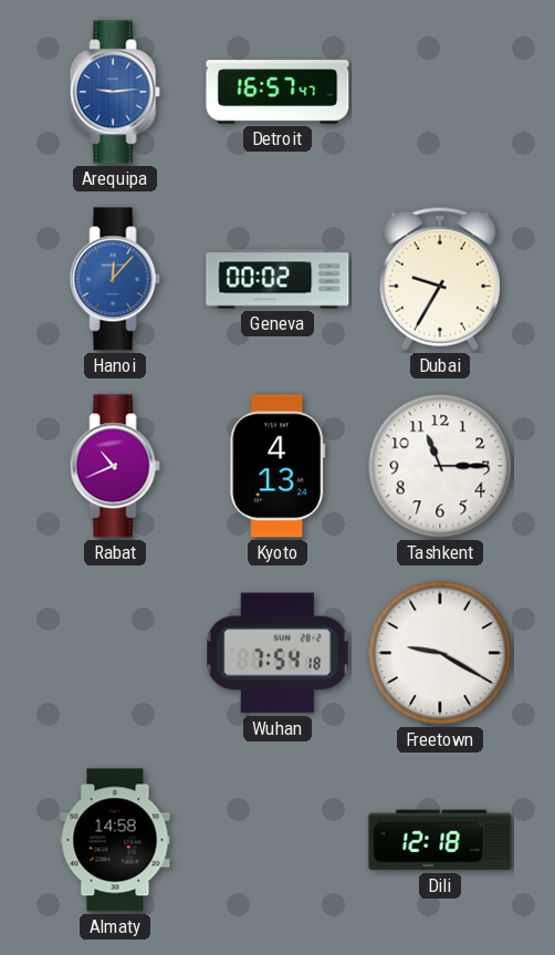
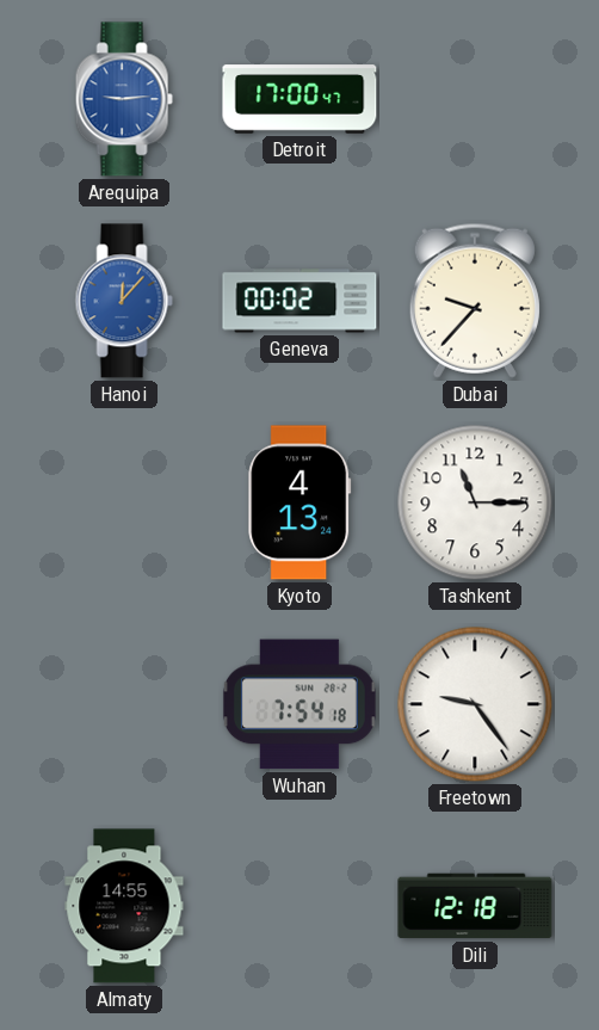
Detroit: 16:57 -> 17:00
Dubai: 9:35 -> 9:37
Rabat: 10:41 -> none
Freetown: 9:20 -> 9:24
Almaty: 14:58 -> 14:55
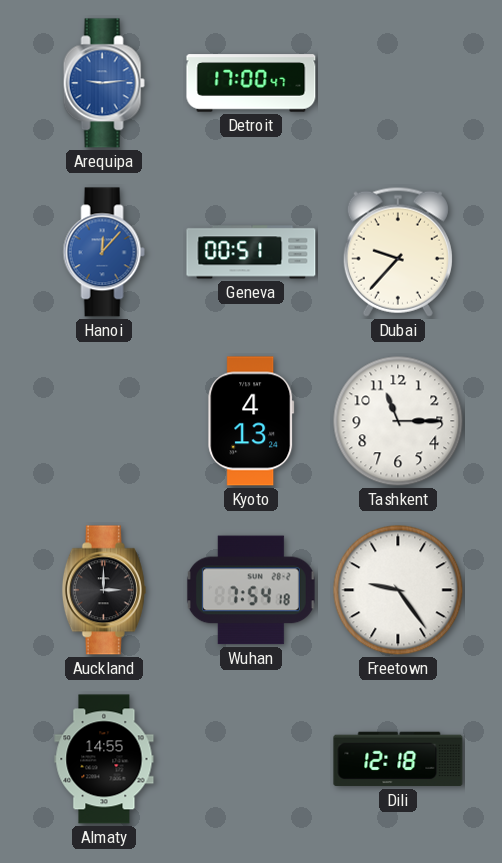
Geneva: 00:02 -> 00:51
Auckland: none -> 3:00
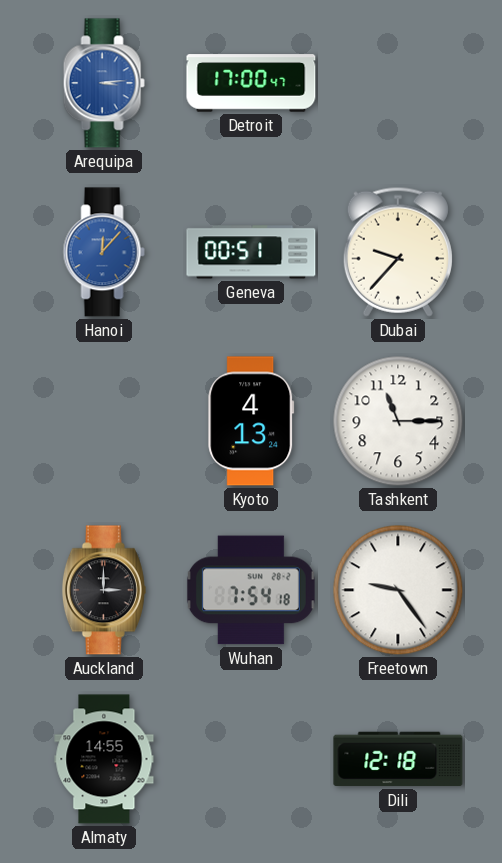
Arequipa: 9:14 -> 3:14
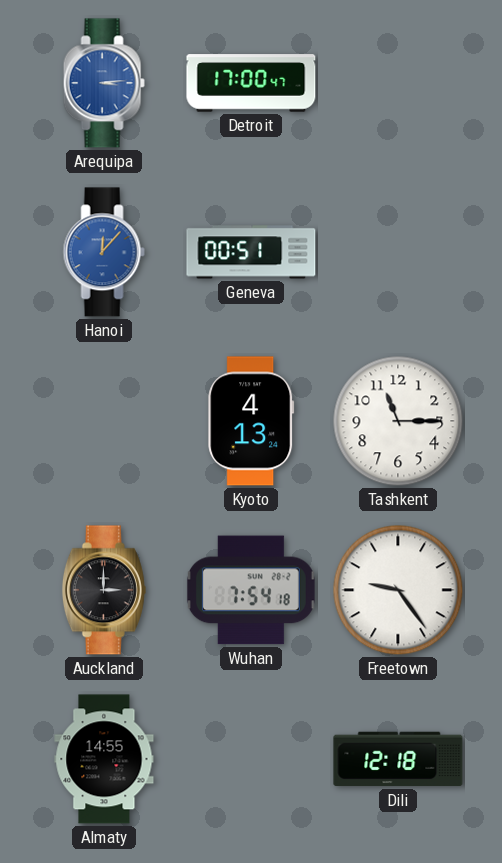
Dubai: 9:37 -> none
